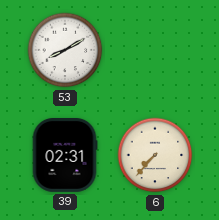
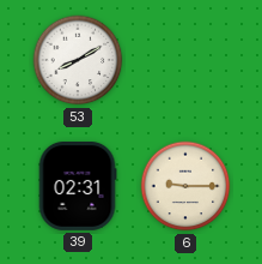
6: 7:37 -> 9:15
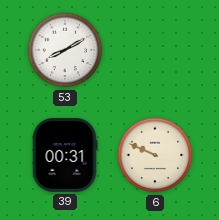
39: 02:31 -> 00:31
6: 9:15 -> 9:49
